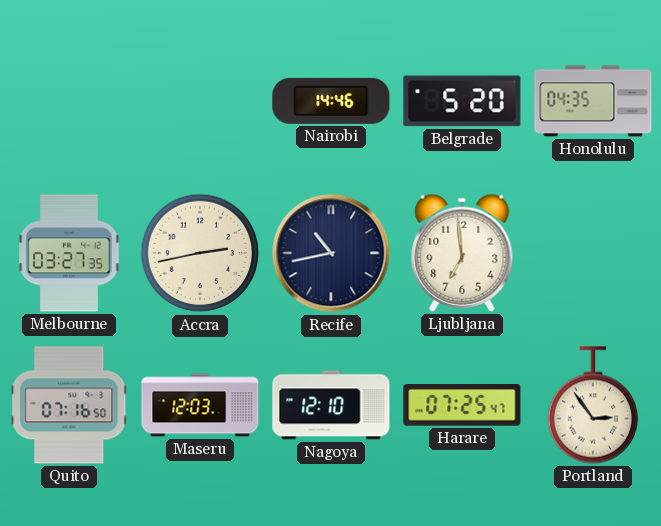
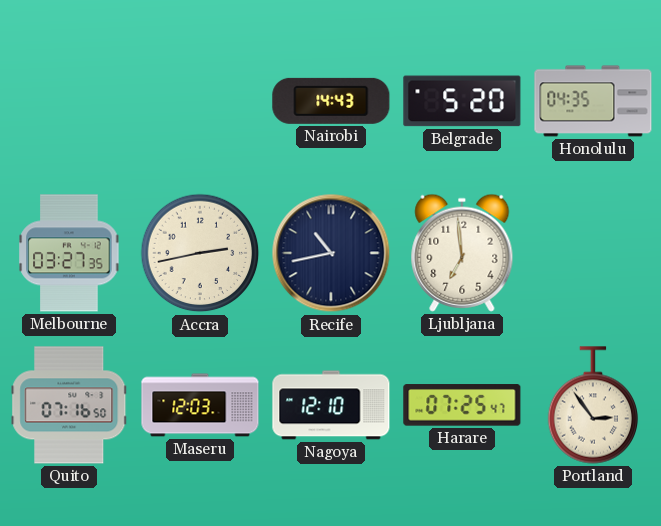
Nairobi: 14:46 -> 14:43
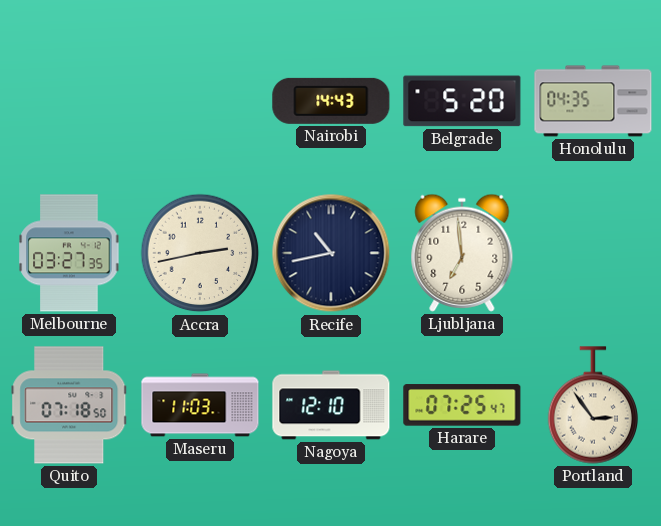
Quito: 07:16 -> 07:18
Maseru: 12:03 -> 11:03
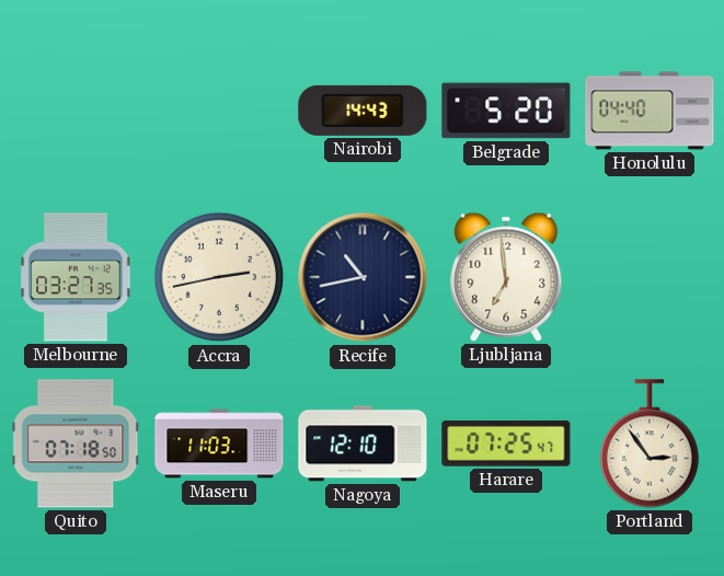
Honolulu: 04:35 -> 04:40
